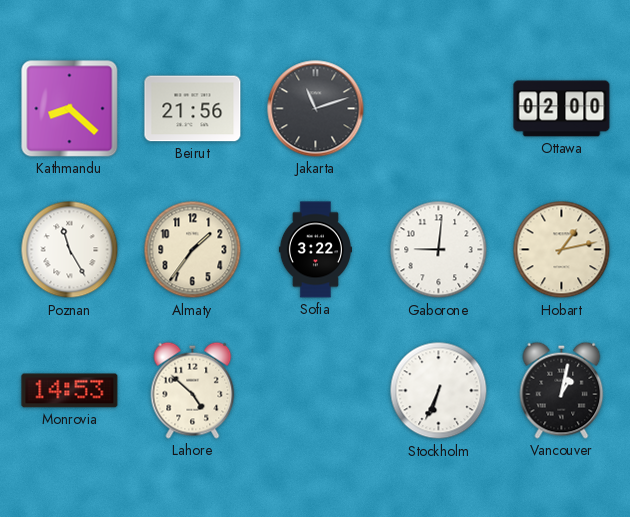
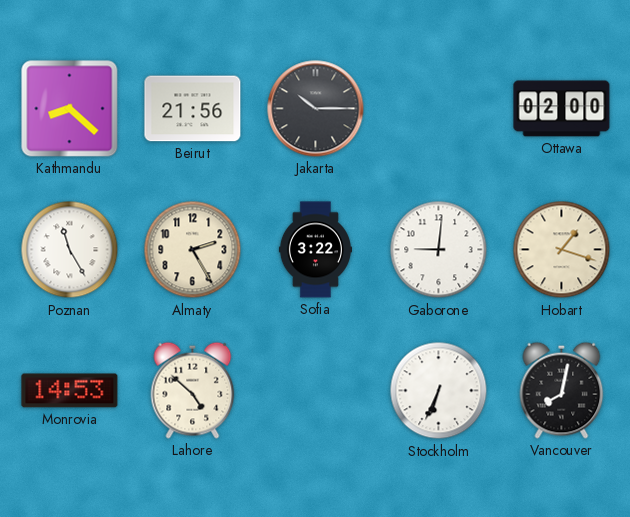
Jakarta: 11:12 -> 10:15
Almaty: 1:36 -> 2:25
Hobart: 1:13 -> 1:18
Vancouver: 1:02 -> 8:02
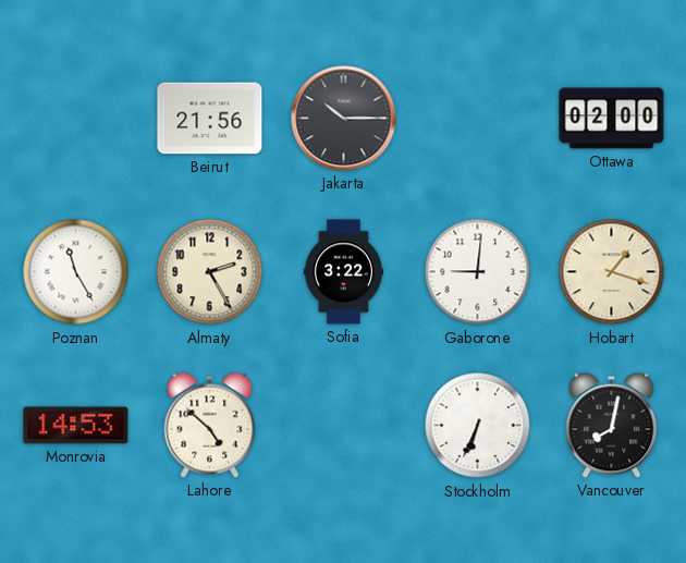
Kathmandu: 8:22 -> none
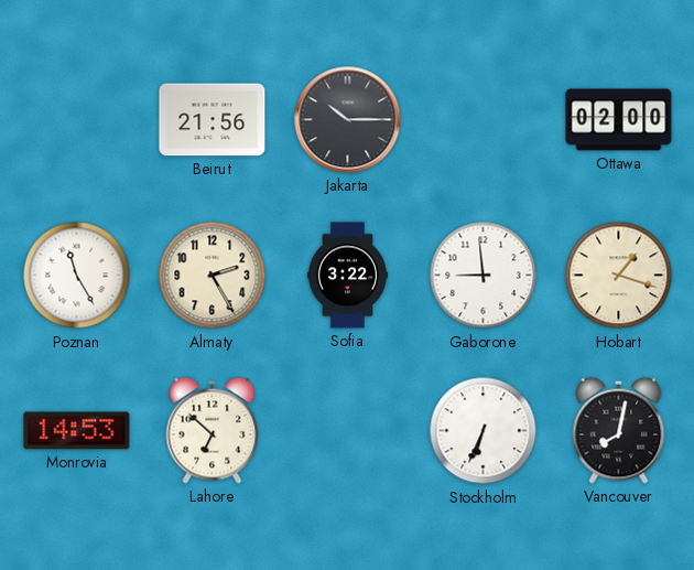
Gaborone: 9:01 -> 8:59
Lahore: 4:52 -> 6:52
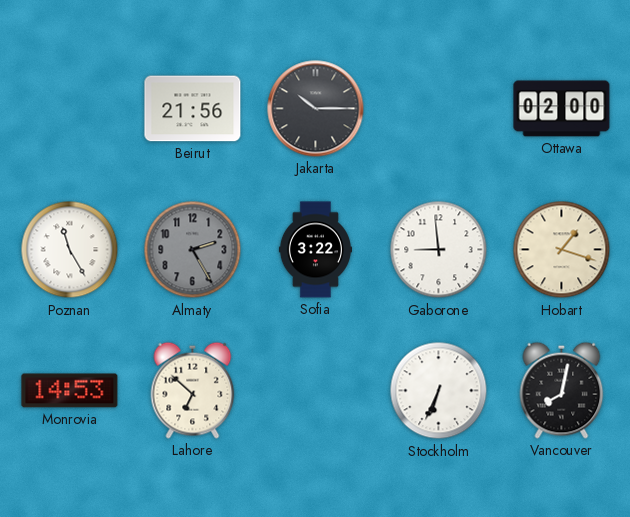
Almaty dial: cream -> grey
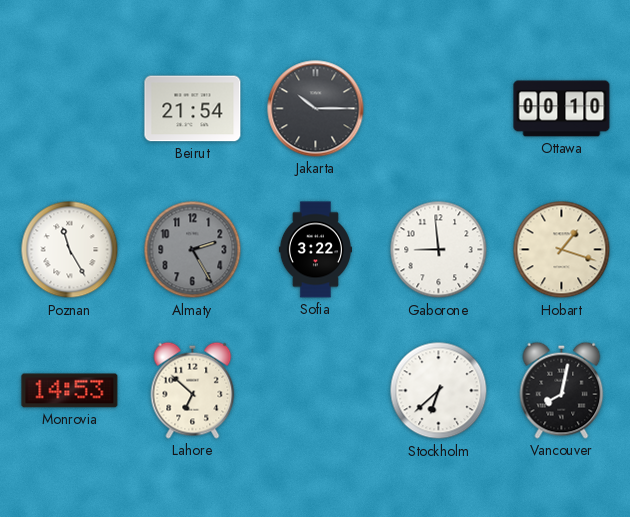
Beirut: 21:56 -> 21:54
Ottawa: 02:00 -> 00:10
Stockholm: 6:34 -> 6:38
